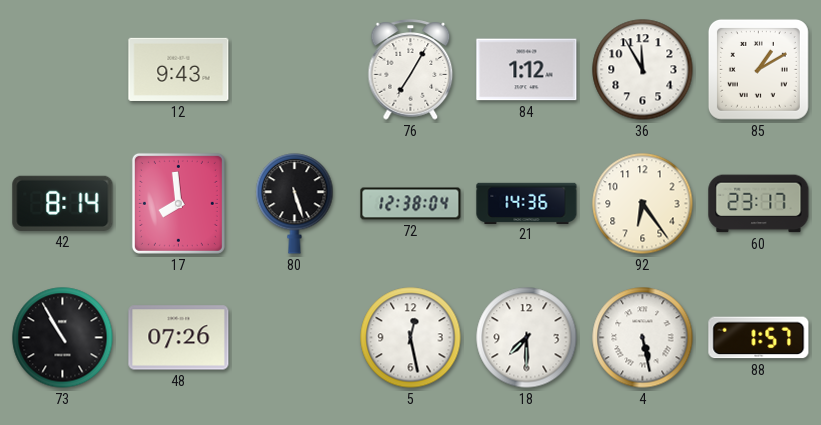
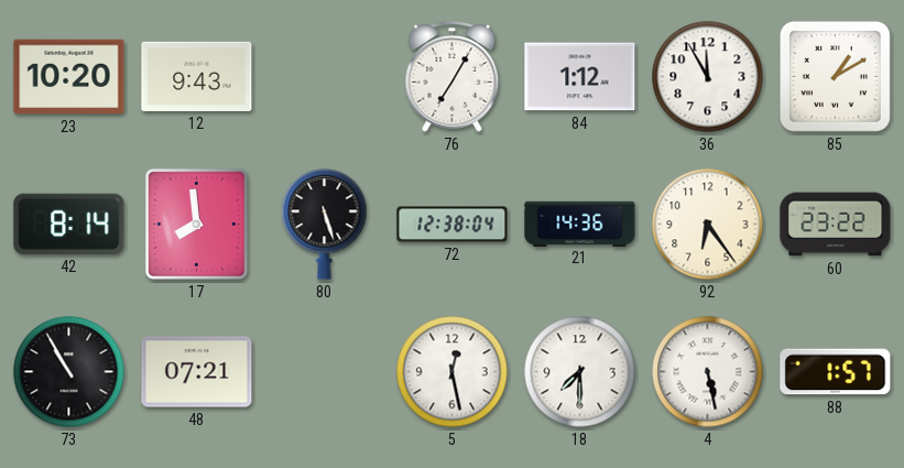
23: none -> 10:20
60: 23:17 -> 23:22
48: 07:26 -> 07:21
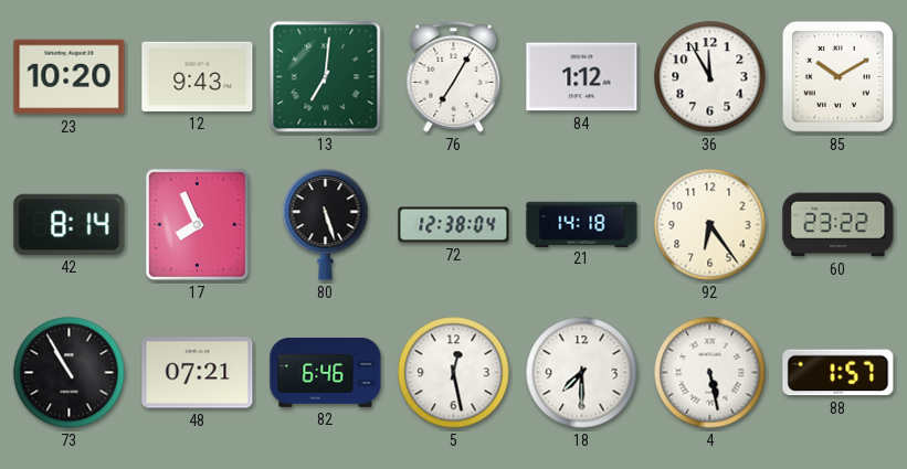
13: none -> 7:01
85: 1:10 -> 10:10
17: 7:59 -> 7:56
21: 14:36 -> 14:18
82: none -> 6:46
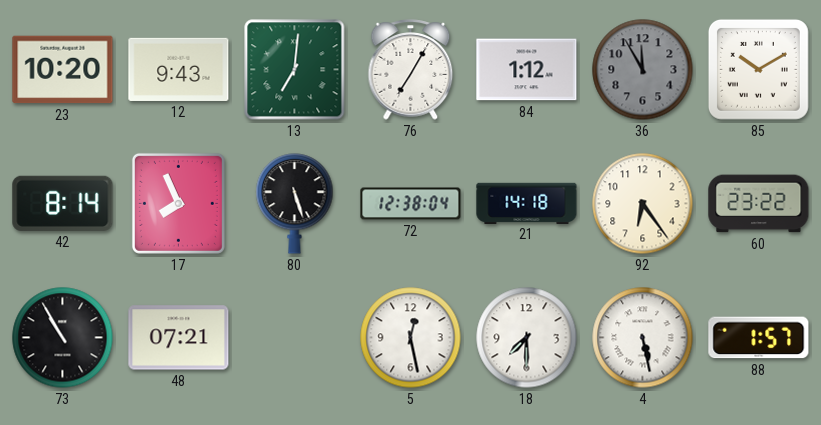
36 dial: white -> grey
82: 6:46 -> none
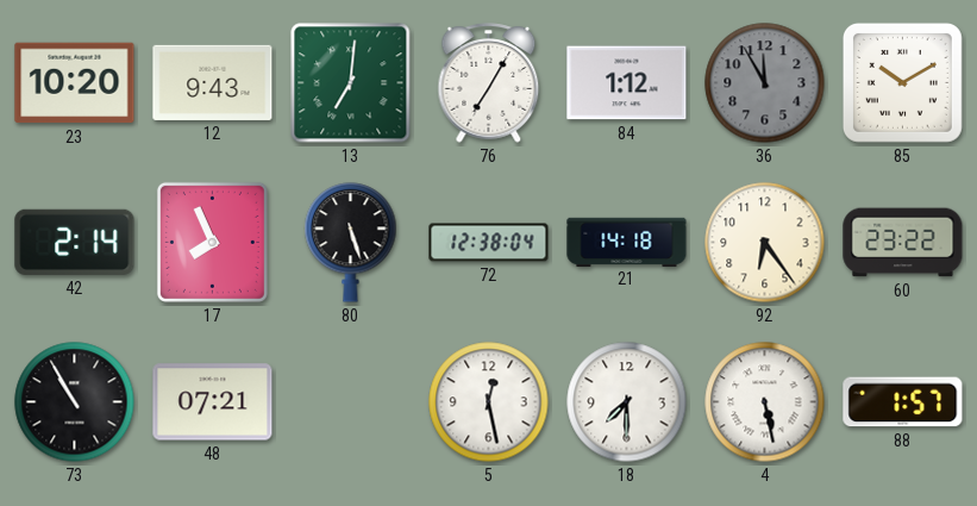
42: 8:14 -> 2:14
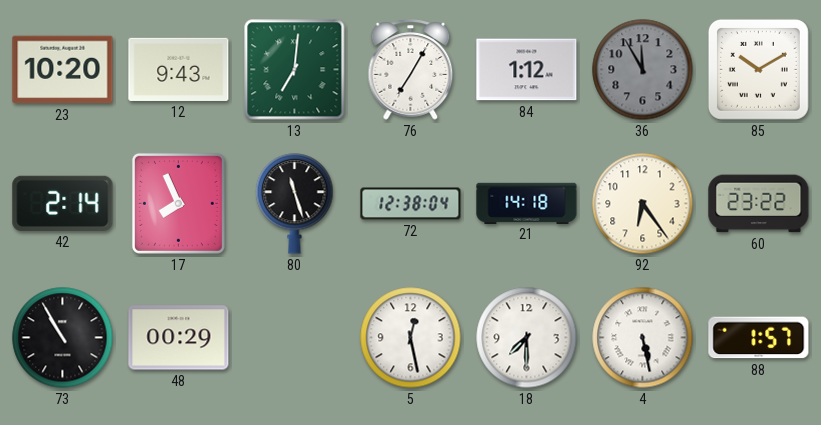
80: 5:27 -> 11:27
48: 07:21 -> 00:29
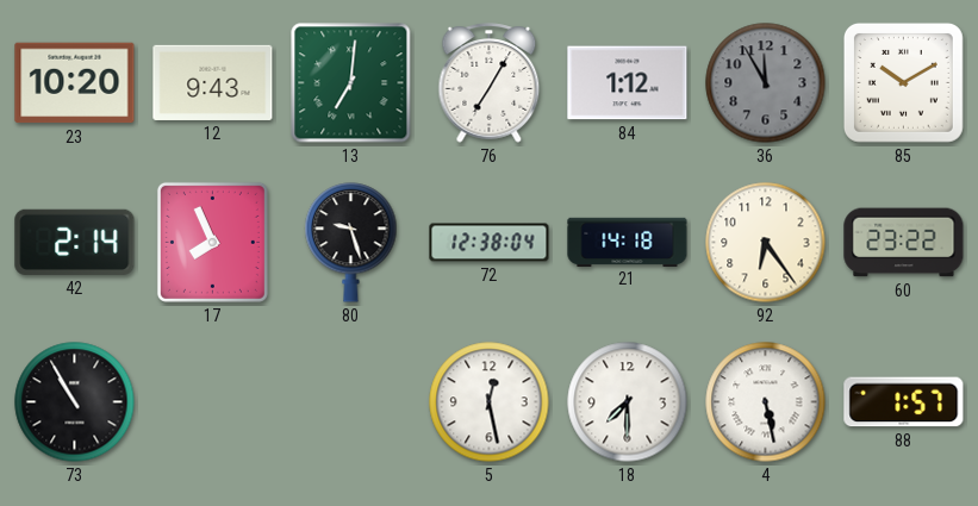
80: 11:27 -> 9:27
48: 00:29 -> none
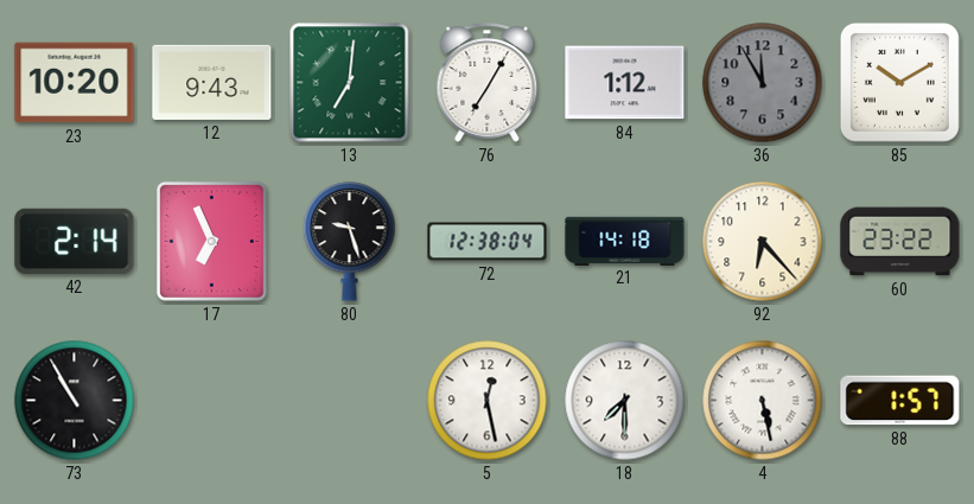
17: 7:56 -> 6:56
92: 6:24 -> 6:23
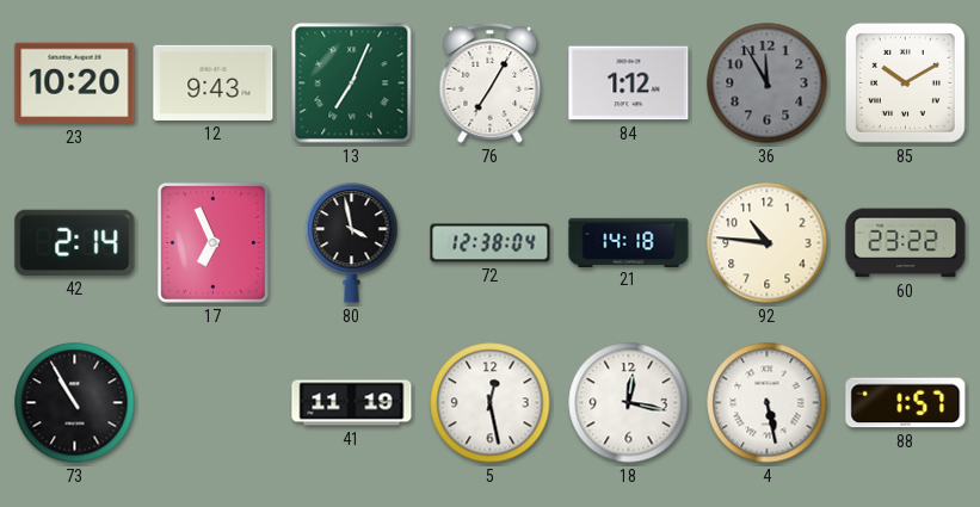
13: 7:01 -> 7:04
80: 9:27 -> 3:58
92: 6:23 -> 10:46
41: none -> 11:19
18: 7:30 -> 12:17
